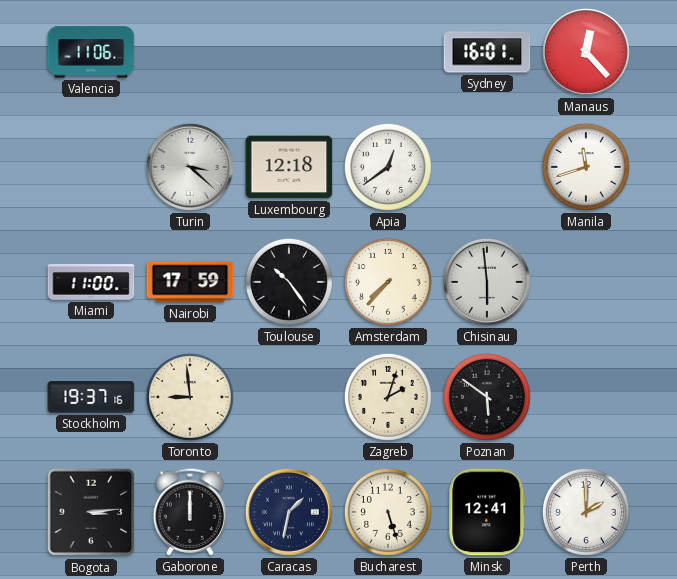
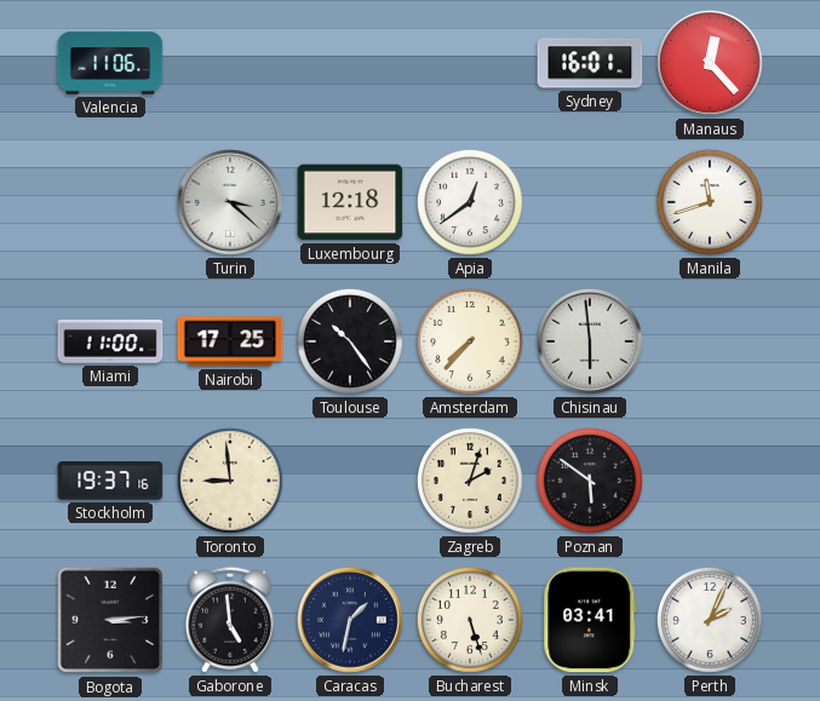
Nairobi: 17:59 -> 17:25
Gaborone: 12:00 -> 4:59
Minsk: 12:41 -> 03:41
Perth: 2:00 -> 2:04
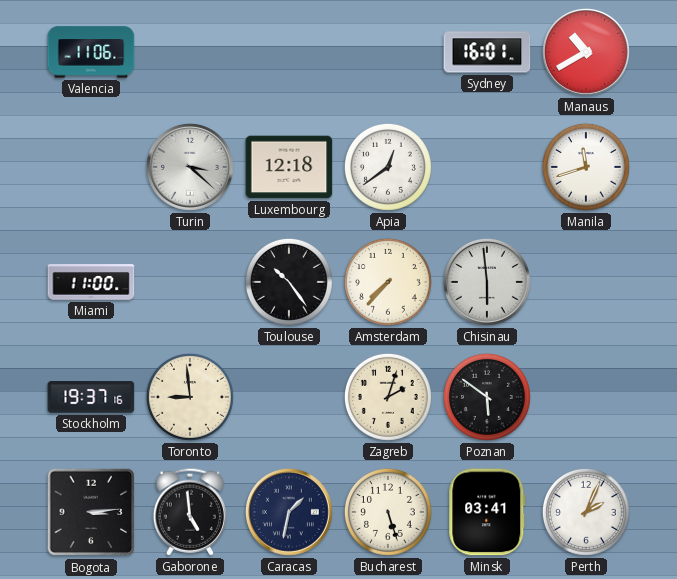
Manaus: 12:23 -> 10:40
Nairobi: 17:25 -> none
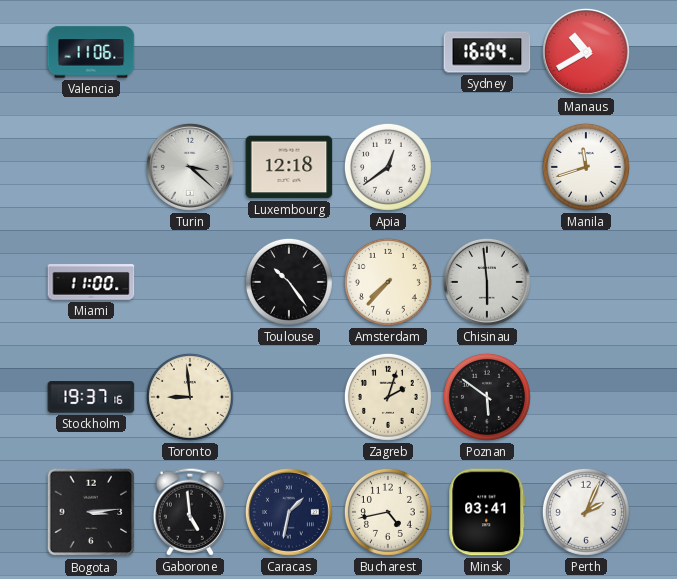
Sydney: 16:01 -> 16:04
Bucharest: 5:27 -> 4:43
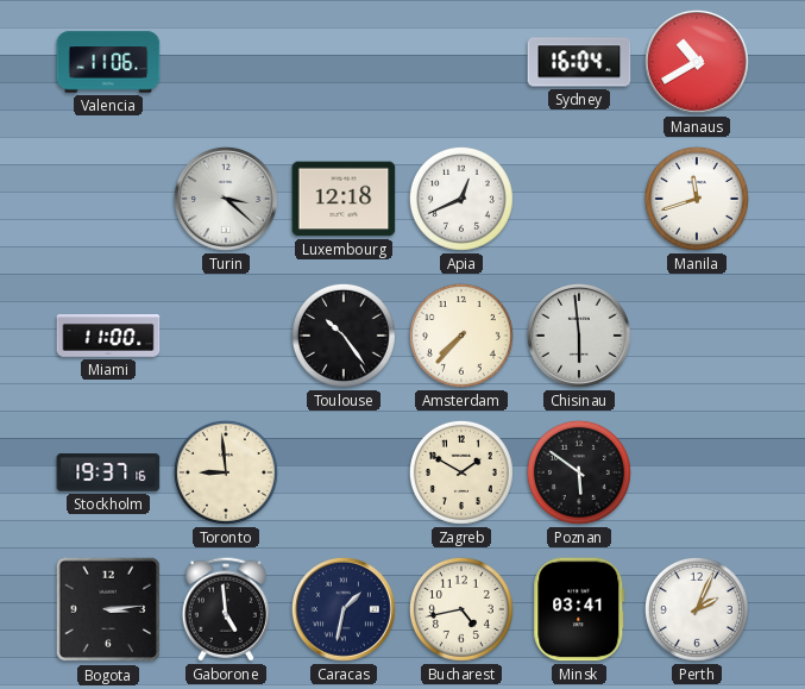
Apia: 12:39 -> 12:41
Zagreb: 2:03 -> 1:50
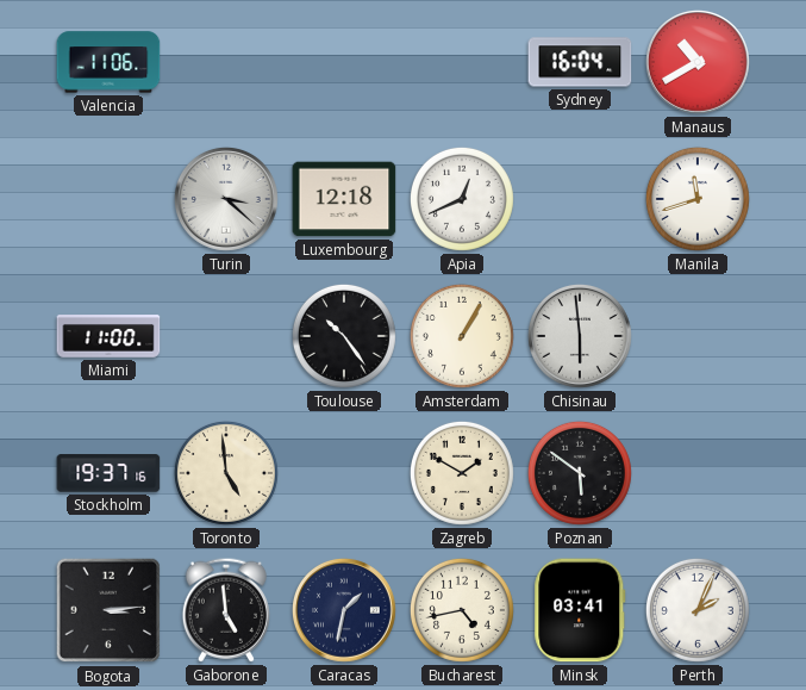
Amsterdam: 7:37 -> 1:05
Toronto: 8:59 -> 4:59
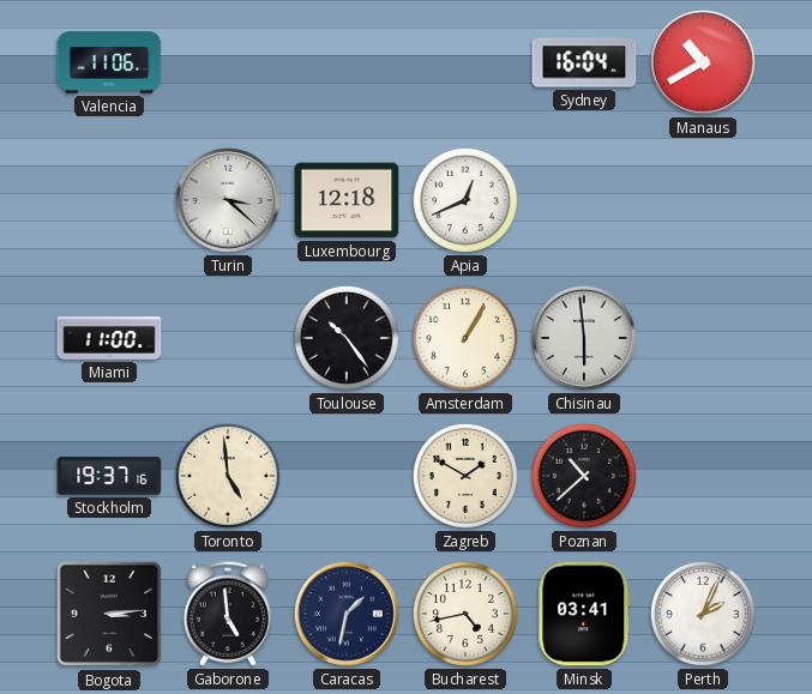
Manila: 11:42 -> none
Poznan: 5:51 -> 10:38
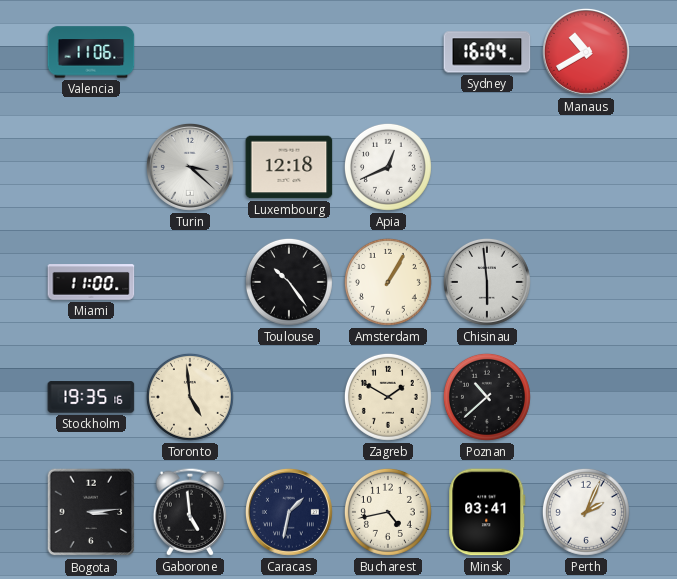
Stockholm: 19:37 -> 19:35
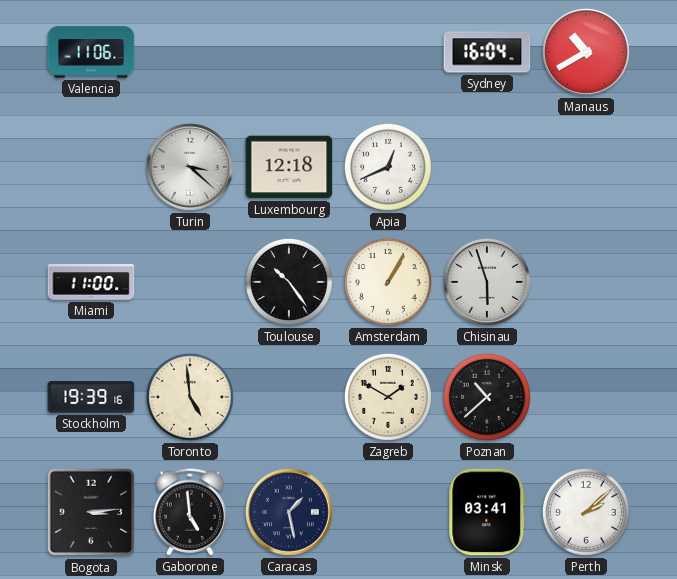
Chisinau: 5:59 -> 5:57
Stockholm: 19:35 -> 19:39
Caracas: 1:32 -> 1:28
Bucharest: 4:43 -> none
Perth: 2:04 -> 2:08
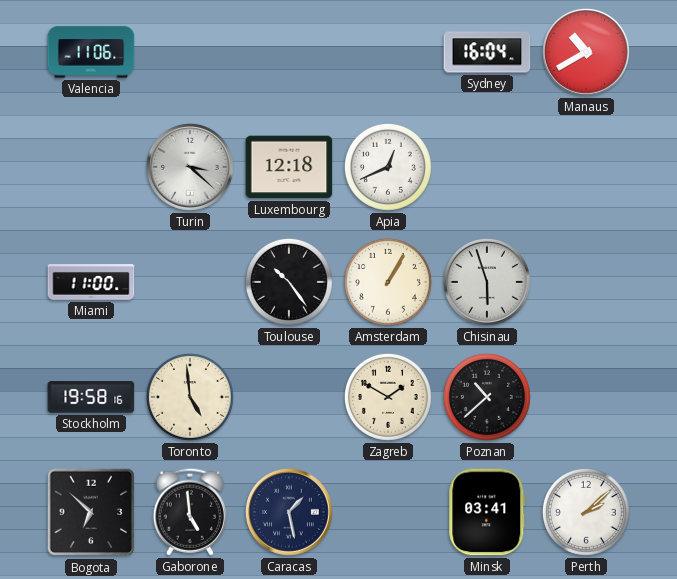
Stockholm: 19:39 -> 19:58
Bogota: 3:14 -> 6:52
